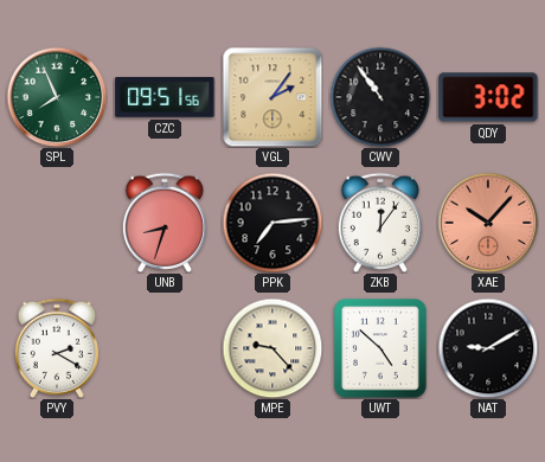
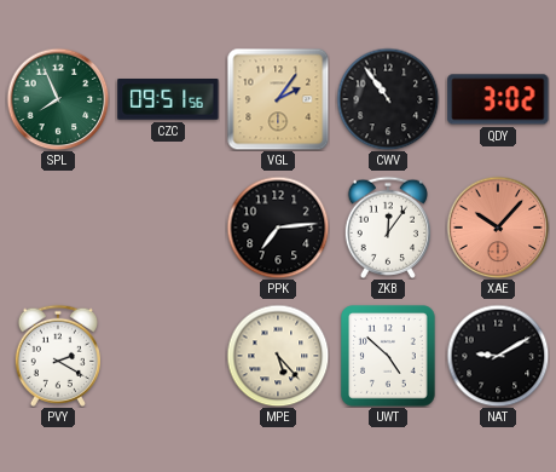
UNB: 8:33 -> none
MPE: 9:23 -> 5:23
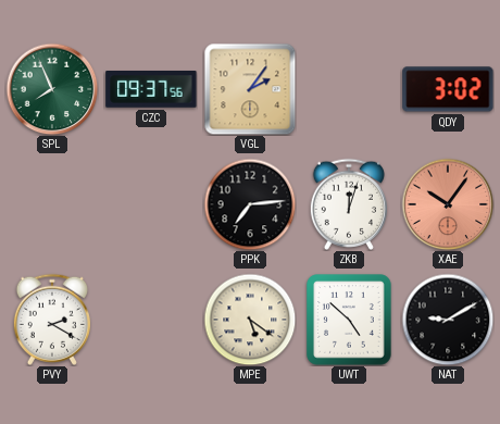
CZC: 09:51 -> 09:37
CWV: 10:54 -> none
ZKB: 12:06 -> 12:03
XAE: 10:07 -> 10:06
MPE: 5:23 -> 5:21
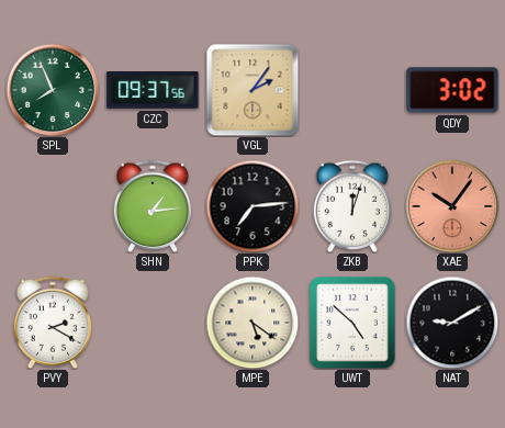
SHN: none -> 1:14
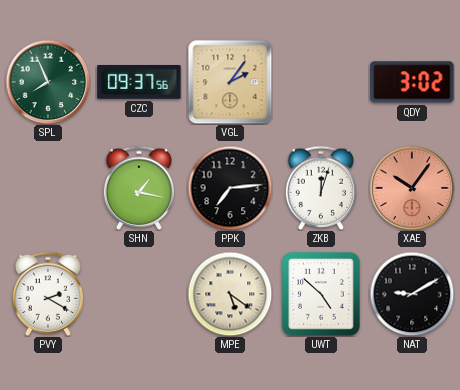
SHN: 1:14 -> 1:17
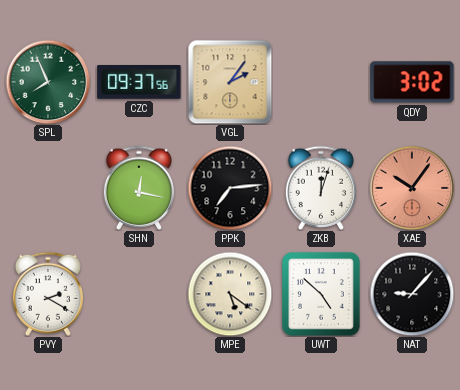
SHN: 1:17 -> 12:17
NAT: 9:10 -> 9:07
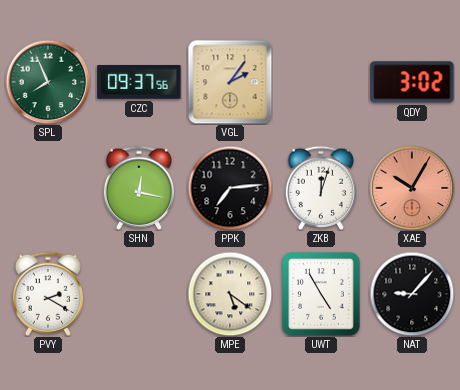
XAE: 10:06 -> 10:05
UWT: 4:52 -> 4:55
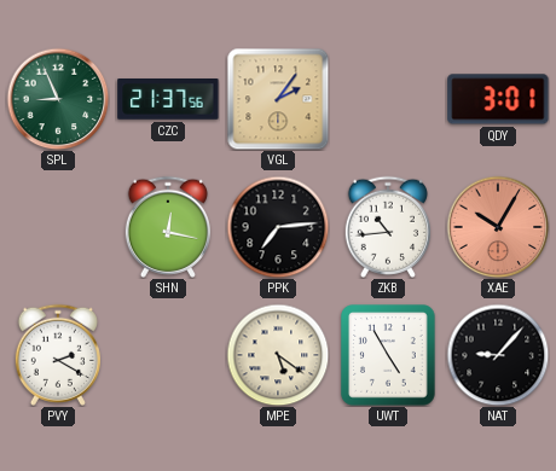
SPL: 7:56 -> 8:56
CZC: 09:37 -> 21:37
QDY: 3:02 -> 3:01
ZKB: 12:03 -> 10:44
